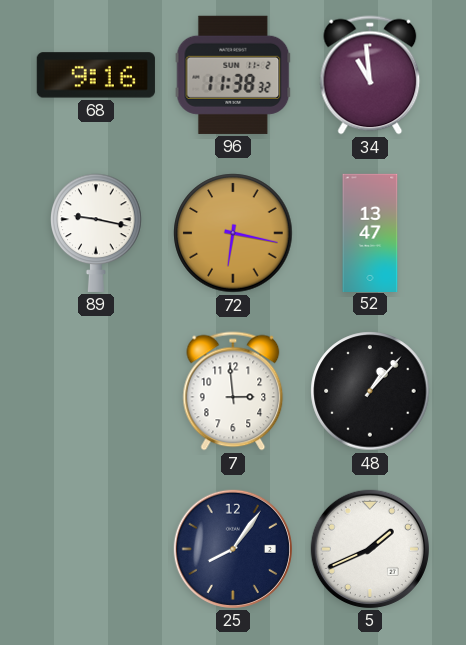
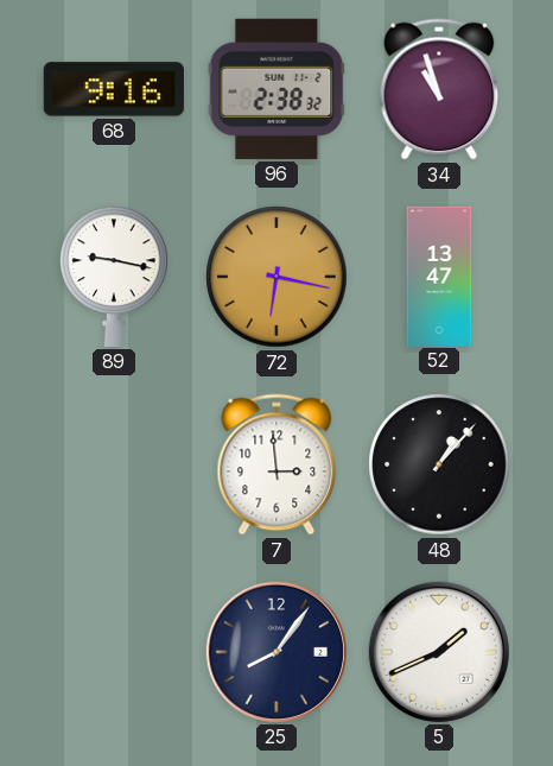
96: 11:38 -> 2:38
34: 10:59 -> 10:57
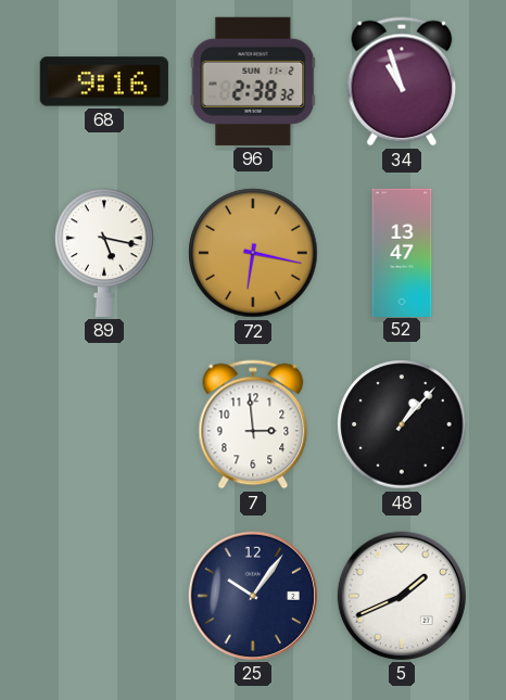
89: 9:17 -> 5:17
25: 8:06 -> 10:06
